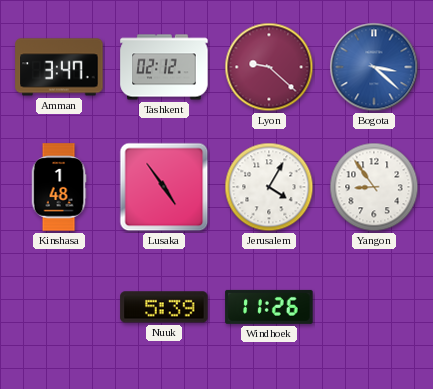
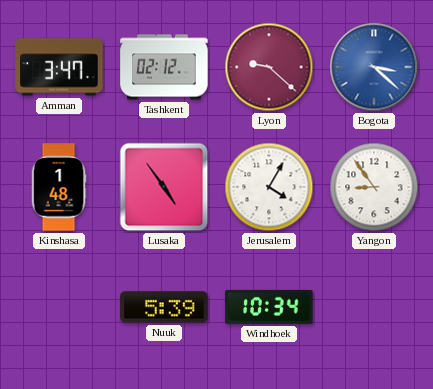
Windhoek: 11:26 -> 10:34
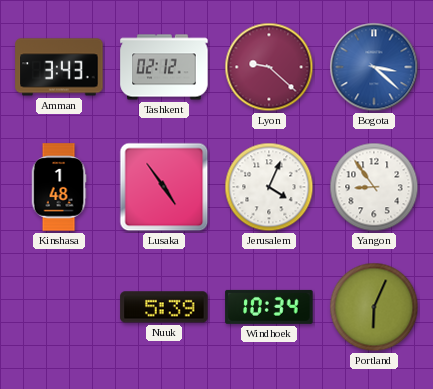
Amman: 3:47 -> 3:43
Jerusalem: 4:05 -> 4:04
Portland: none -> 6:04
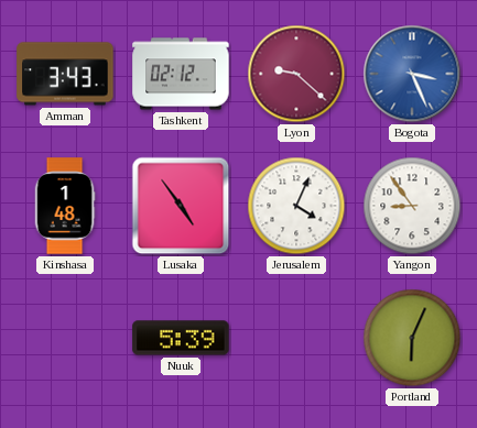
Bogota: 3:22 -> 3:26
Windhoek: 10:34 -> none
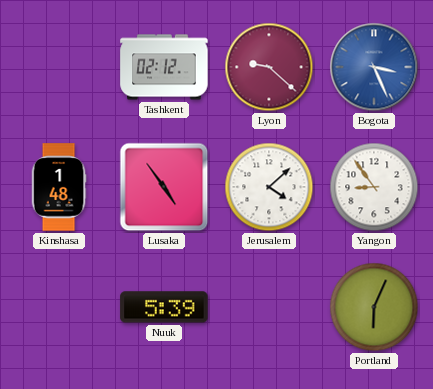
Amman: 3:43 -> none
Jerusalem: 4:04 -> 4:08
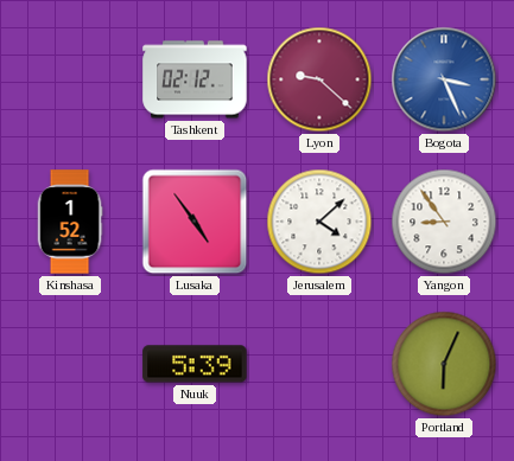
Kinshasa: 1:48 -> 1:52
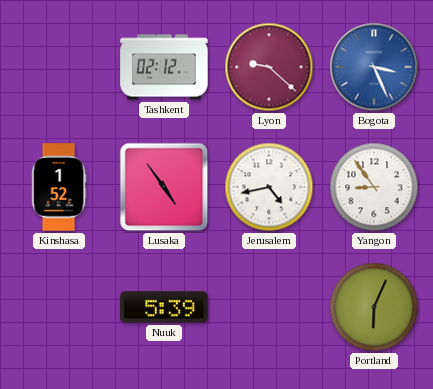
Jerusalem: 4:08 -> 4:43
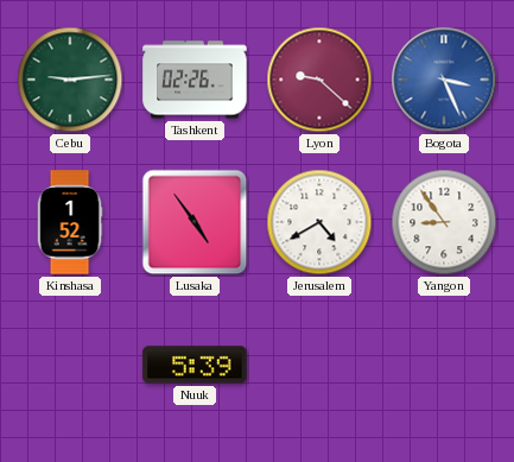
Cebu: none -> 9:14
Tashkent: 02:12 -> 02:26
Jerusalem: 4:43 -> 4:40
Portland: 6:04 -> none
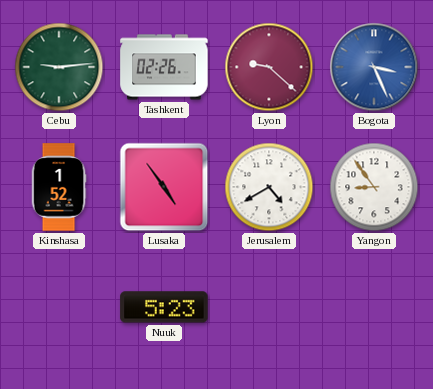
Nuuk: 5:39 -> 5:23
